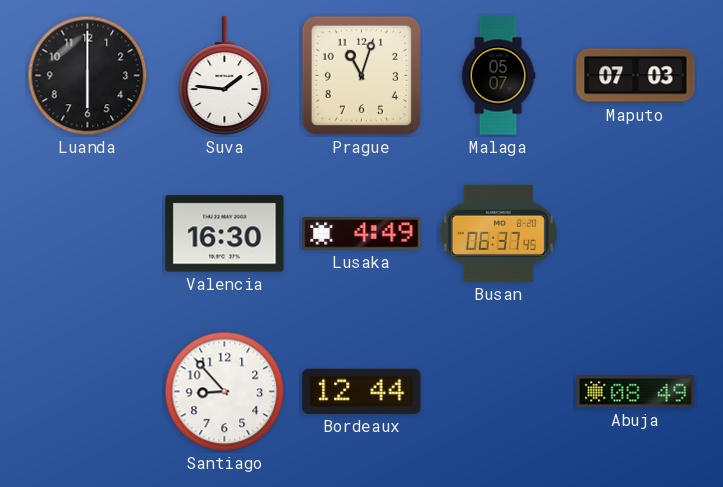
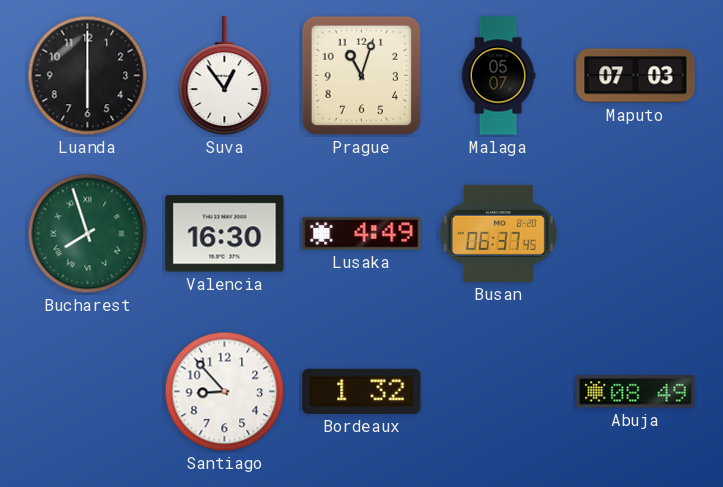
Suva: 1:46 -> 12:54
Bucharest: none -> 7:57
Bordeaux: 12:44 -> 1:32
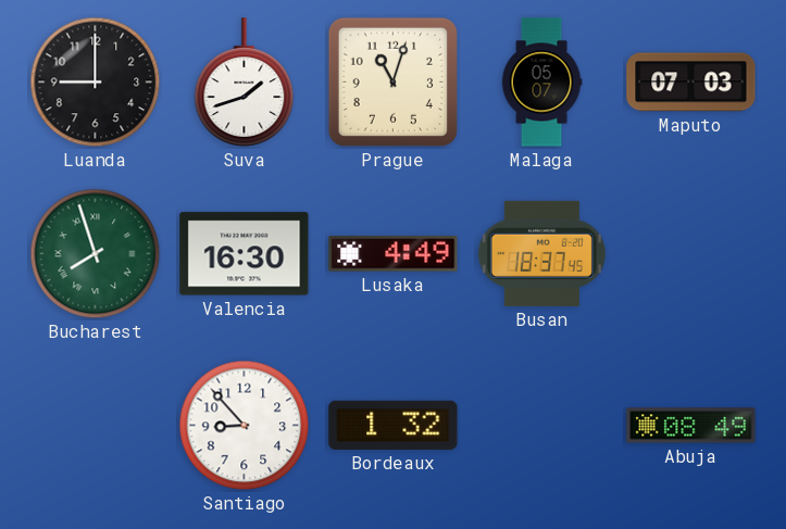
Luanda: 6:00 -> 9:00
Suva: 12:54 -> 1:42
Busan: 06:37 -> 18:37
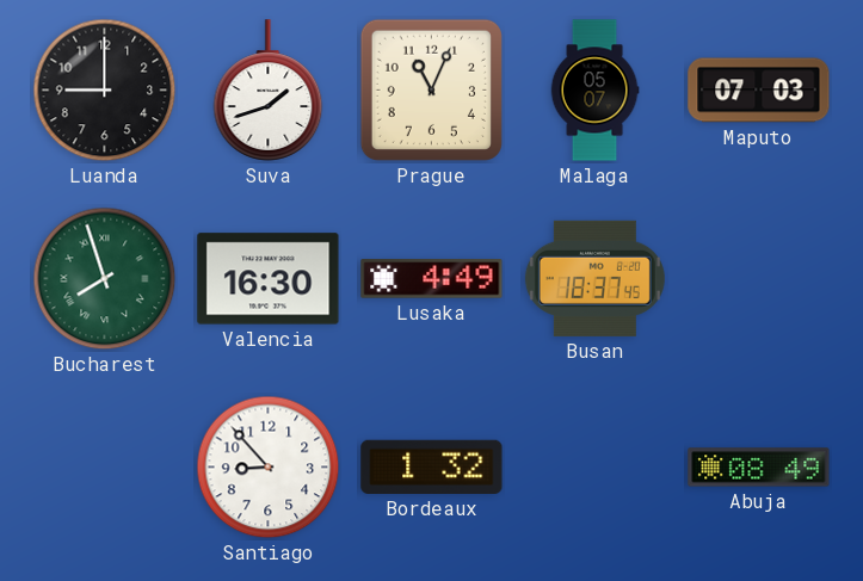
Prague: 11:03 -> 11:04
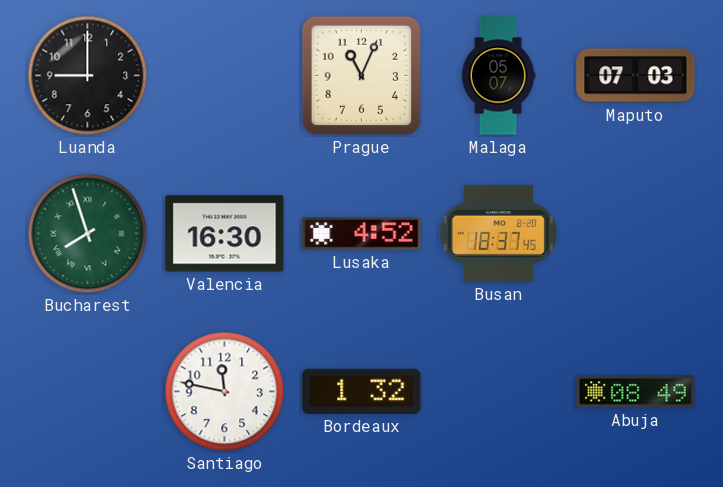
Suva: 1:42 -> none
Lusaka: 4:49 -> 4:52
Santiago: 8:53 -> 11:47
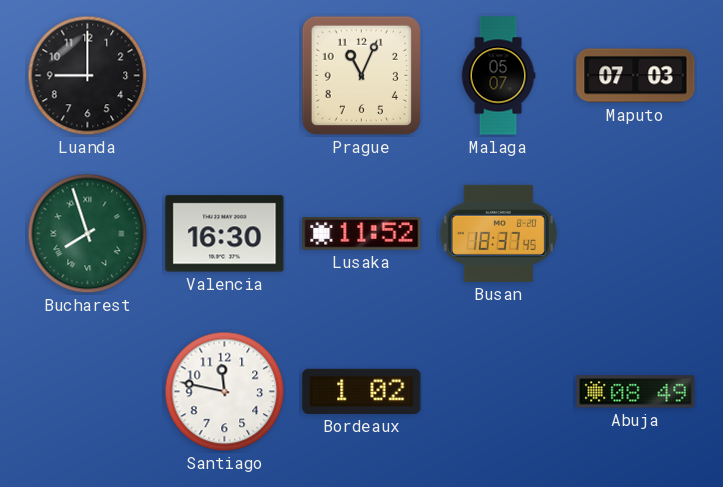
Lusaka: 4:52 -> 11:52
Bordeaux: 1:32 -> 1:02
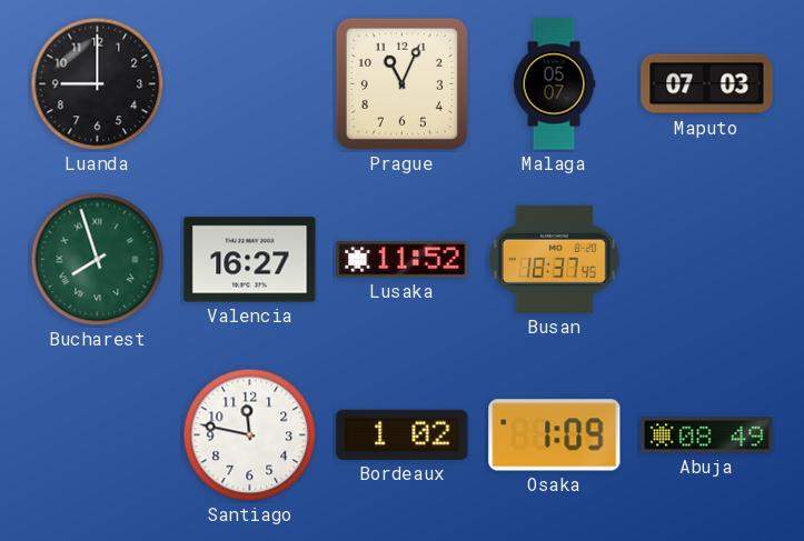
Valencia: 16:30 -> 16:27
Osaka: none -> 1:09
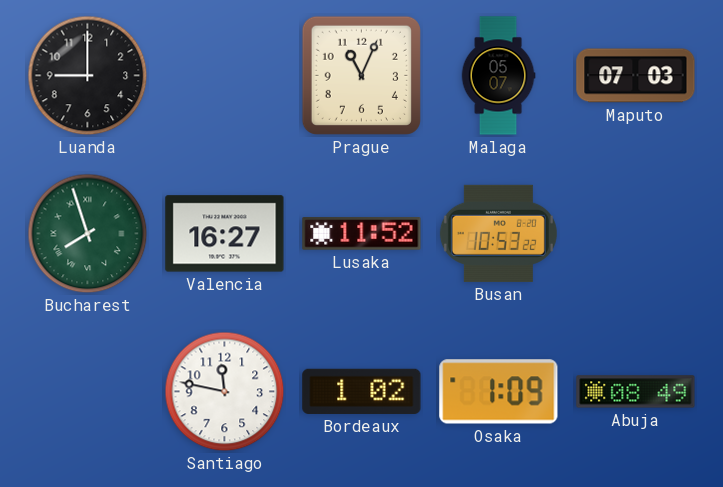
Busan: 18:37 -> 10:53
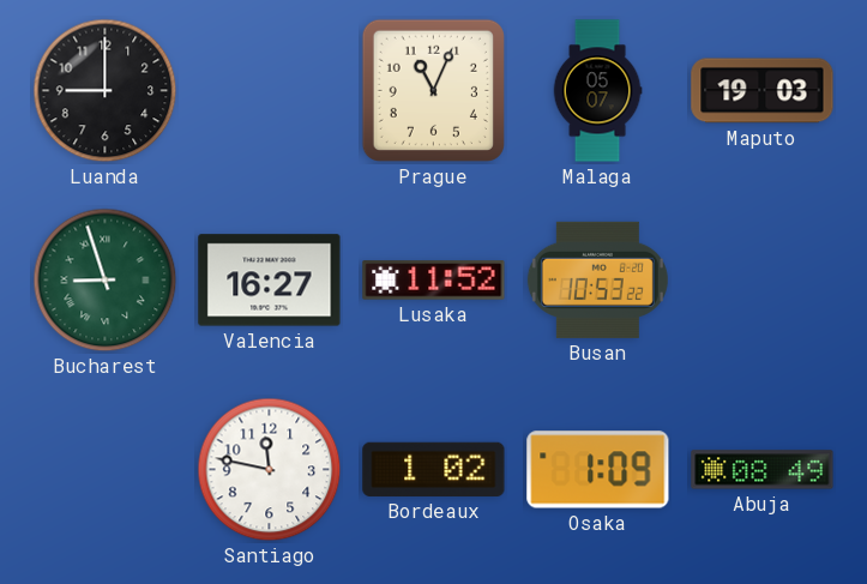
Maputo: 07:03 -> 19:03
Bucharest: 7:57 -> 8:57
